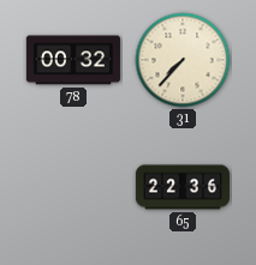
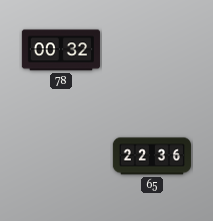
31: 7:37 -> none
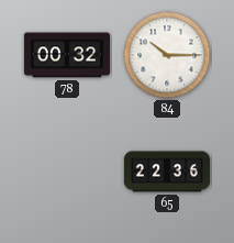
84: none -> 10:15
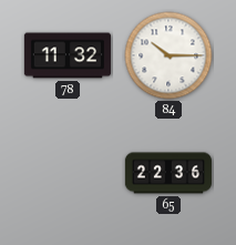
78: 00:32 -> 11:32
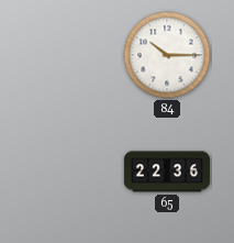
78: 11:32 -> none
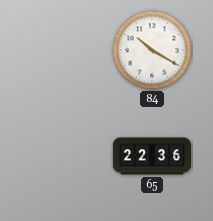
84: 10:15 -> 10:20
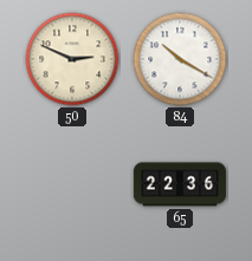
50: none -> 2:49
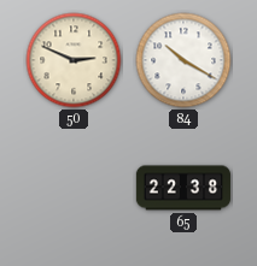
65: 22:36 -> 22:38
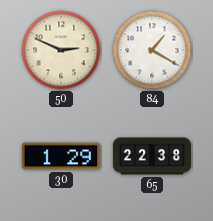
84: 10:20 -> 1:20
30: none -> 1:29
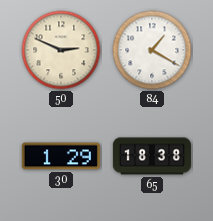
65: 22:38 -> 18:38
